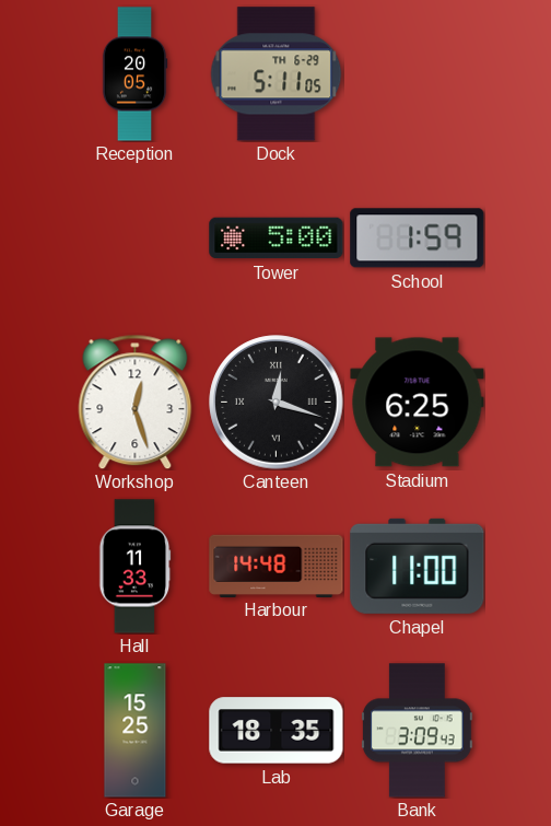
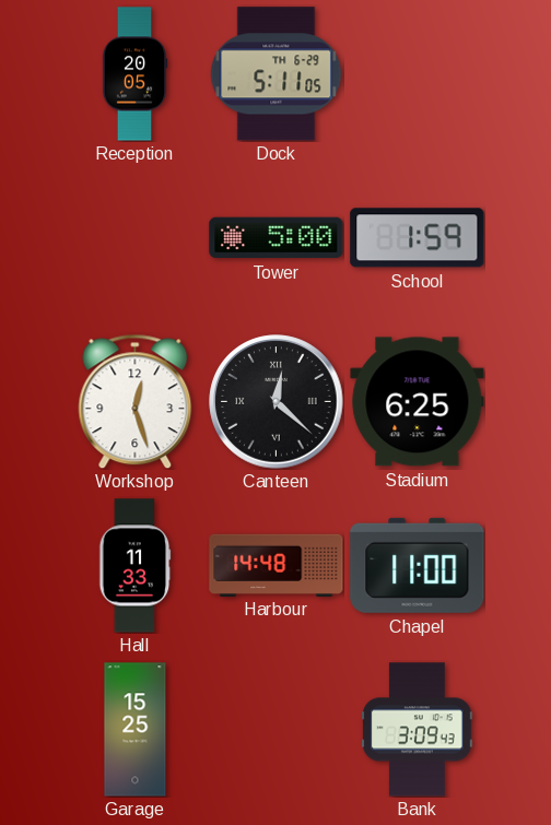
Canteen: 12:18 -> 12:22
Lab: 18:35 -> none
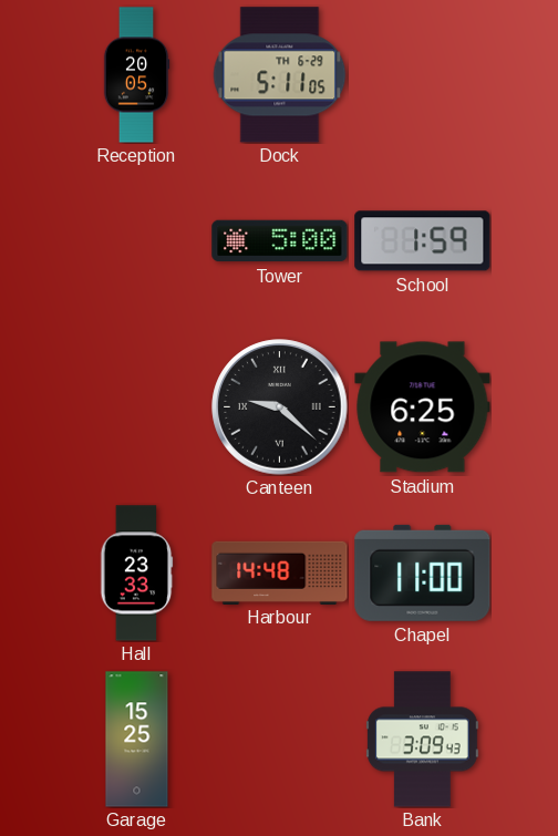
Workshop: 12:27 -> none
Canteen: 12:22 -> 9:22
Hall: 11:33 -> 23:33
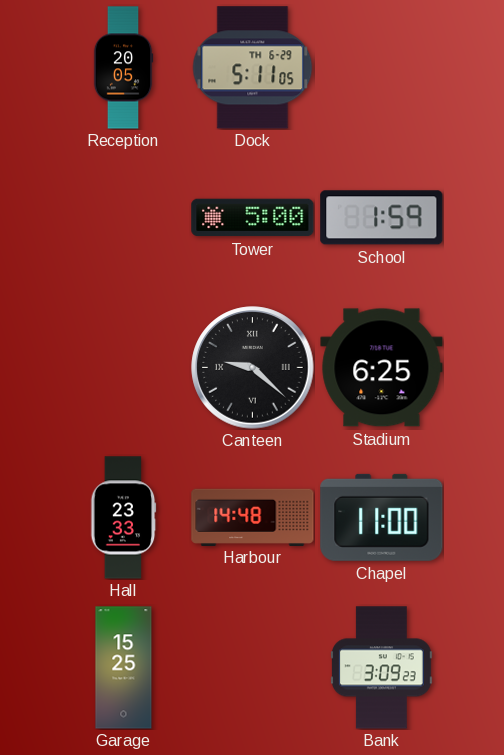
Bank: 3:09:43 -> 3:09:23
